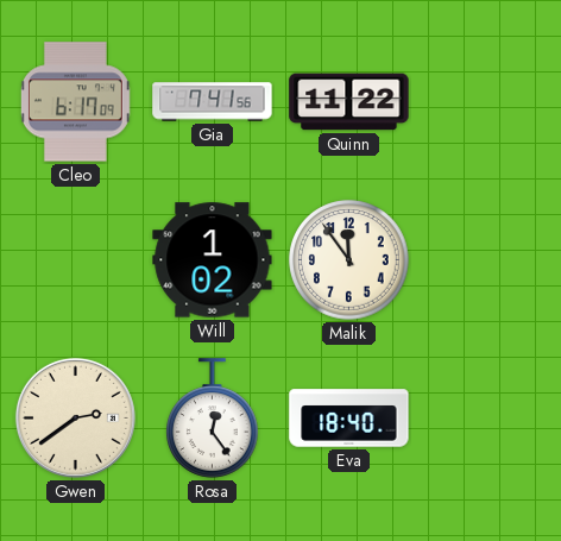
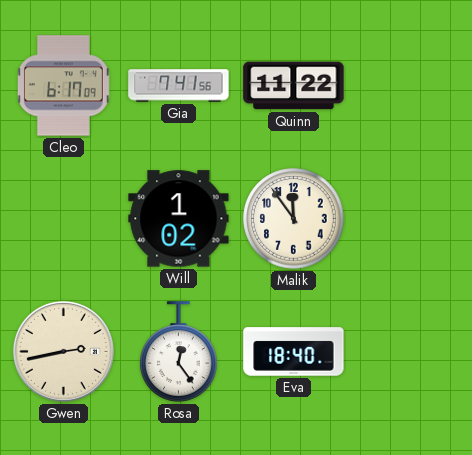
Gwen: 2:39 -> 2:43
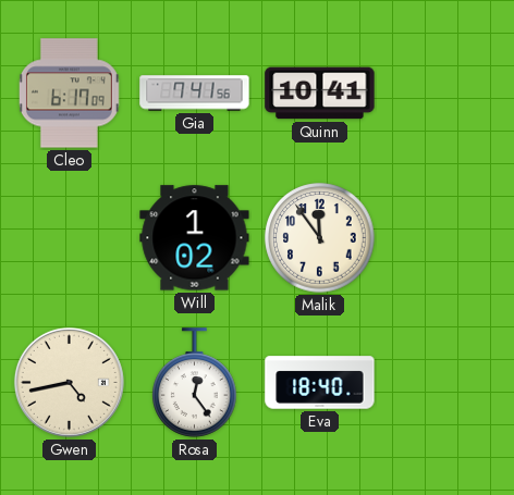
Quinn: 11:22 -> 10:41
Gwen: 2:43 -> 4:43
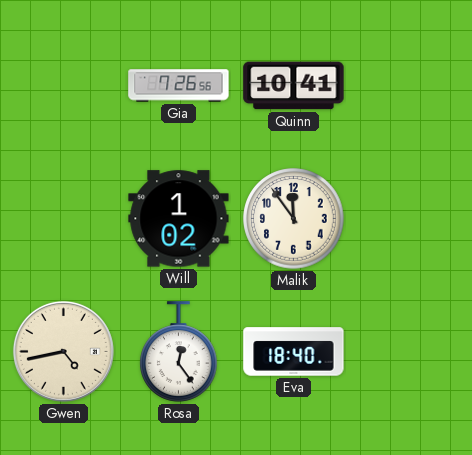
Cleo: 6:17 -> none
Gia: 7:41 -> 7:26
